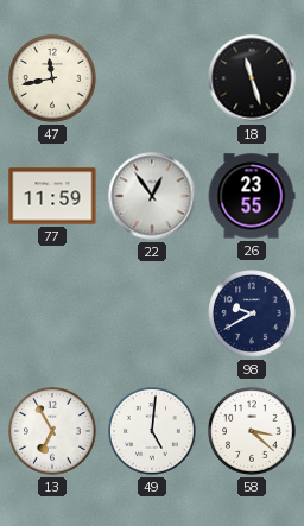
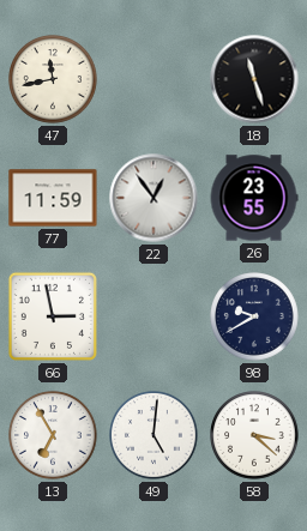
66: none -> 2:58
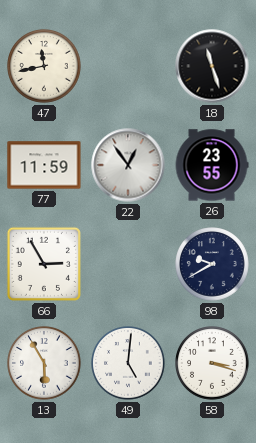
66: 2:58 -> 2:55
13: 6:55 -> 5:55
58: 3:22 -> 3:18
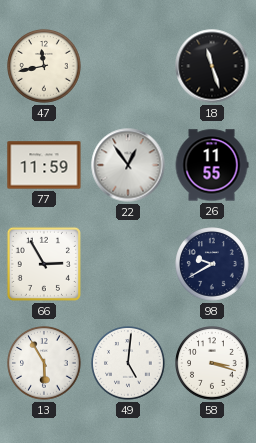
26: 23:55 -> 11:55
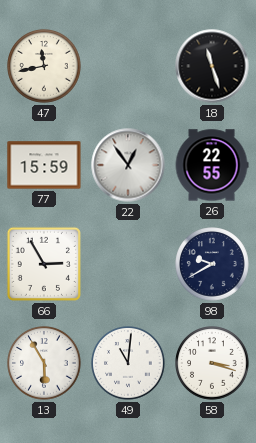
77: 11:59 -> 15:59
26: 11:55 -> 22:55
49: 5:01 -> 11:01
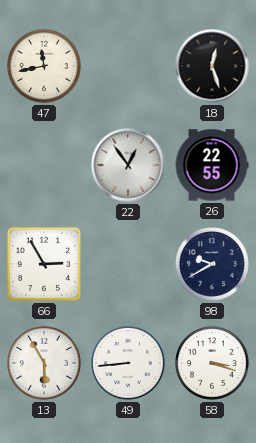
18: 11:27 -> 12:27
77: 15:59 -> none
49: 11:01 -> 8:44
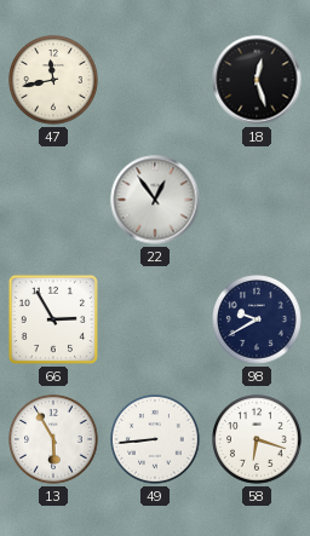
26: 22:55 -> none
58: 3:18 -> 6:18
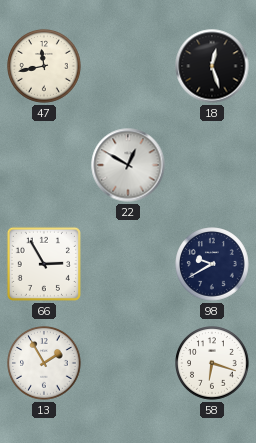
22: 12:54 -> 12:50
13: 5:55 -> 1:55
49: 8:44 -> none
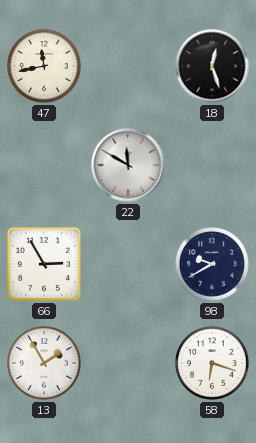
22: 12:50 -> 11:50
